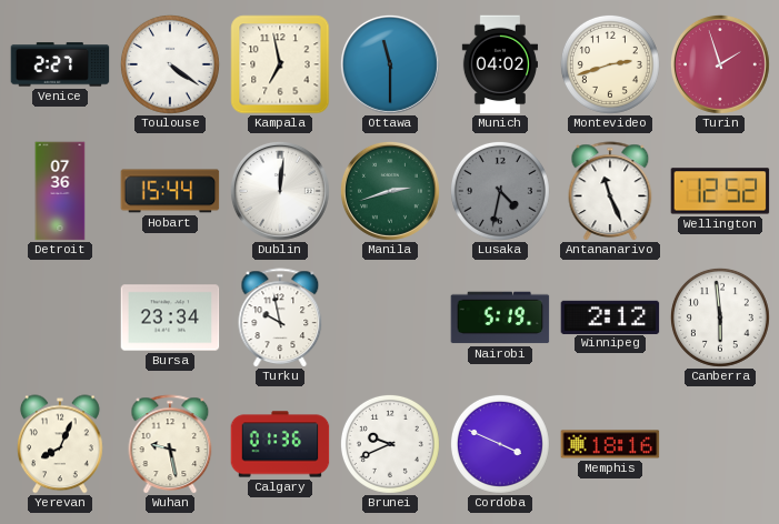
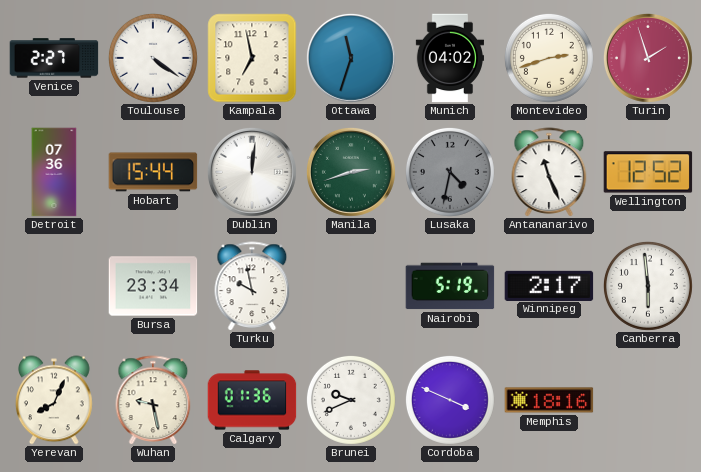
Ottawa: 11:30 -> 11:33
Winnipeg: 2:12 -> 2:17
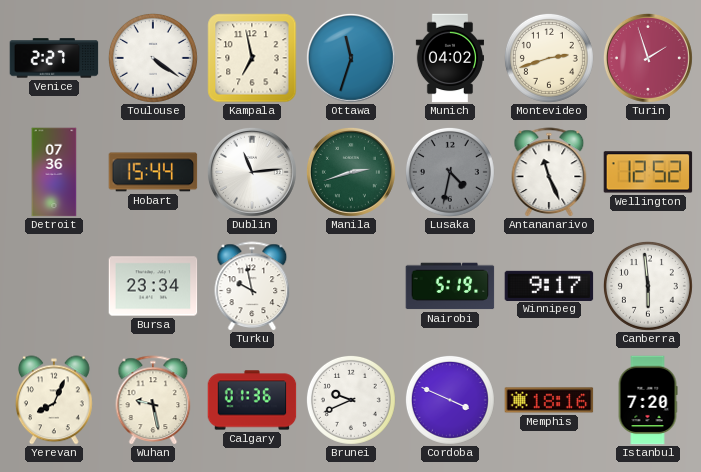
Dublin: 12:01 -> 11:14
Winnipeg: 2:17 -> 9:17
Istanbul: none -> 7:20
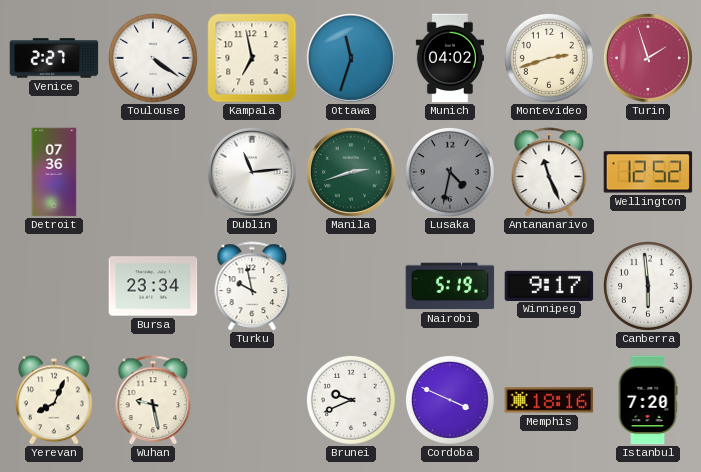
Hobart: 15:44 -> none
Calgary: 01:36 -> none
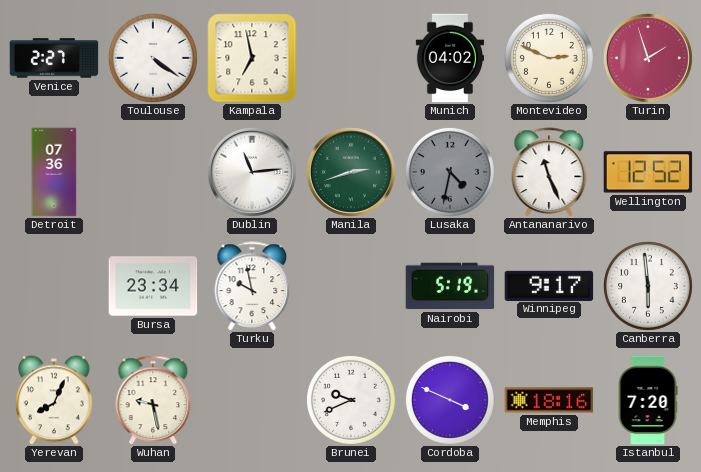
Ottawa: 11:33 -> none
Montevideo: 2:42 -> 2:49
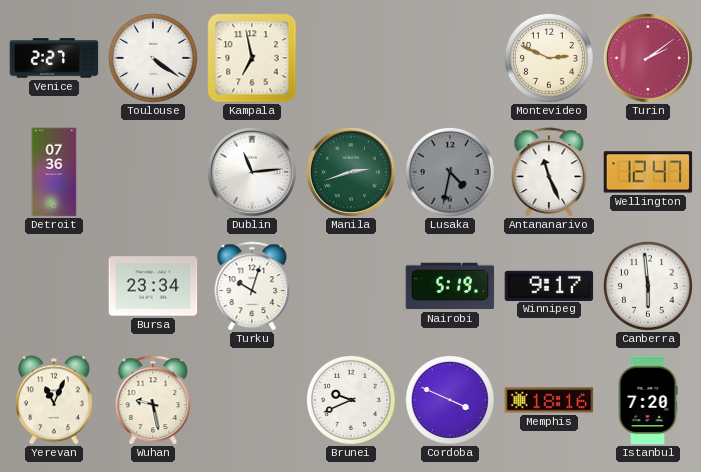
Munich: 04:02 -> none
Turin: 1:57 -> 2:09
Wellington: 12:52 -> 12:47
Turku: 9:58 -> 10:03
Yerevan: 8:04 -> 11:04
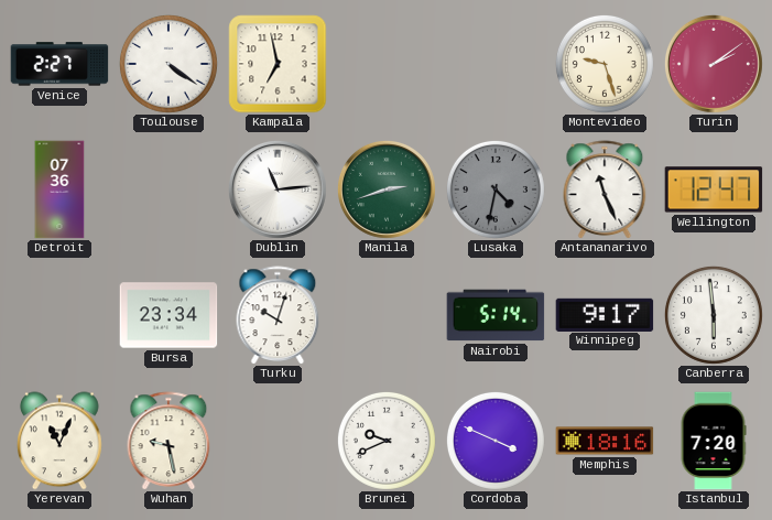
Montevideo: 2:49 -> 9:27
Nairobi: 5:19 -> 5:14
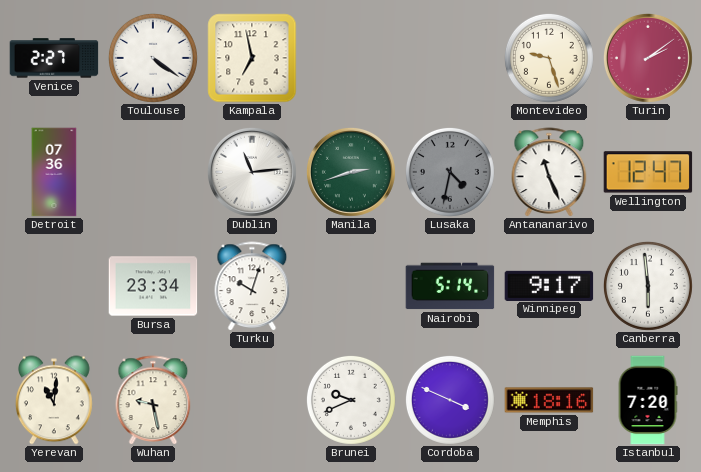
Yerevan: 11:04 -> 11:01
